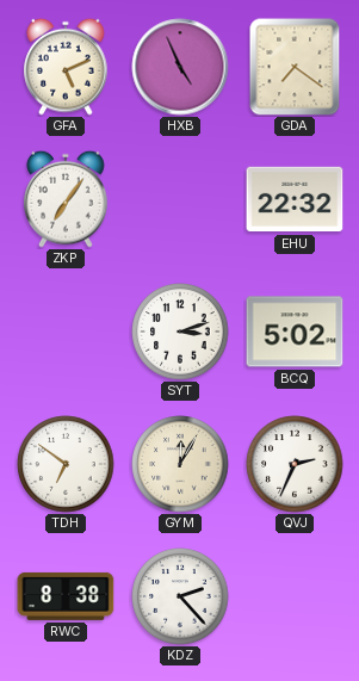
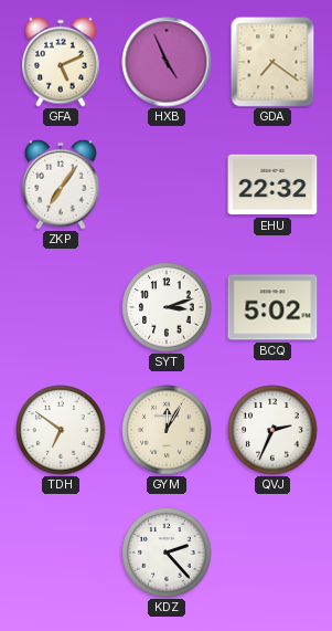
RWC: 8:38 -> none
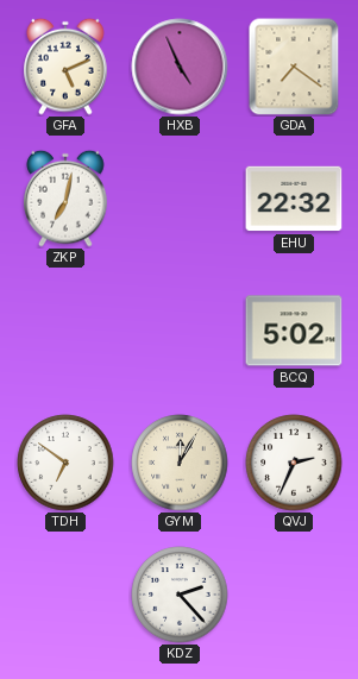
ZKP: 7:06 -> 7:02
SYT: 3:12 -> none
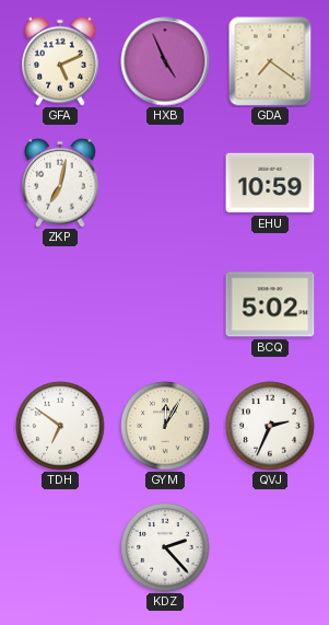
EHU: 22:32 -> 10:59
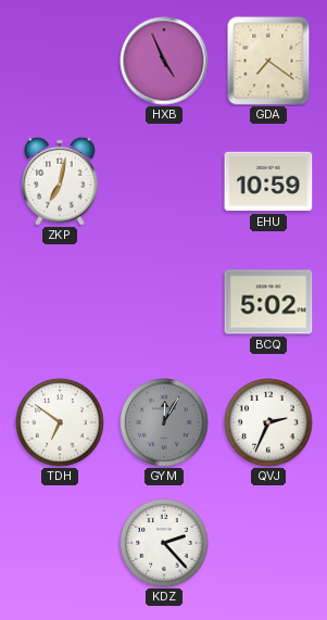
GFA: 5:11 -> none
GYM dial: cream -> grey
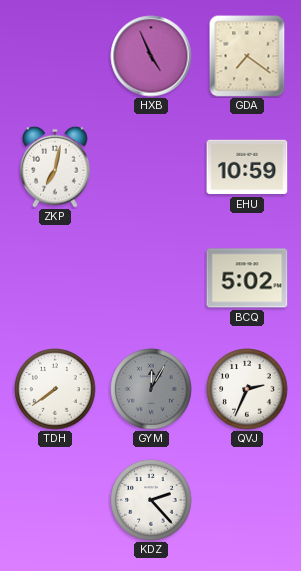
TDH: 6:51 -> 7:39
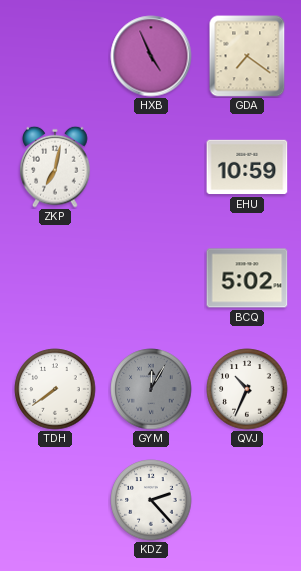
QVJ: 2:34 -> 10:34
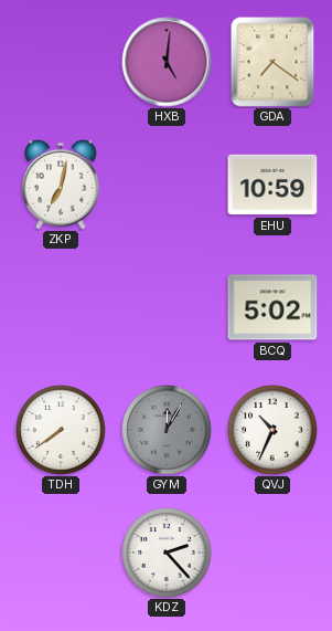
HXB: 4:56 -> 5:01
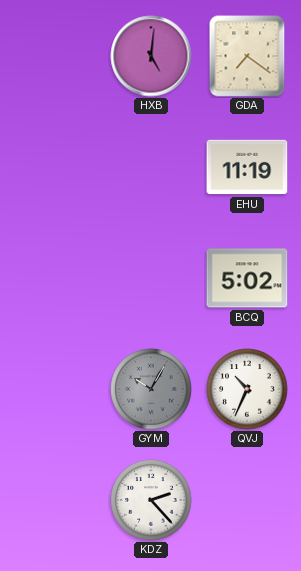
ZKP: 7:02 -> none
EHU: 10:59 -> 11:19
TDH: 7:39 -> none
GYM: 12:05 -> 10:05
